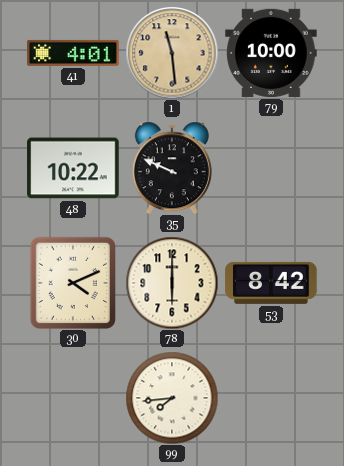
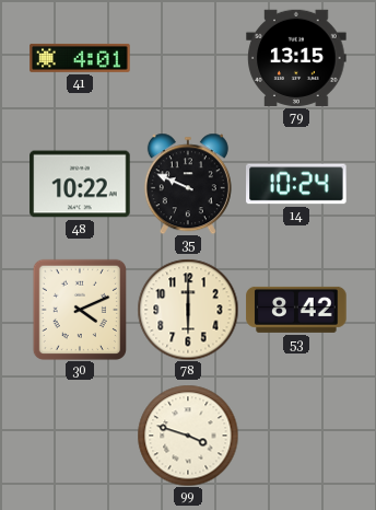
1: 11:29 -> none
79: 10:00 -> 13:15
14: none -> 10:24
99: 7:44 -> 3:48
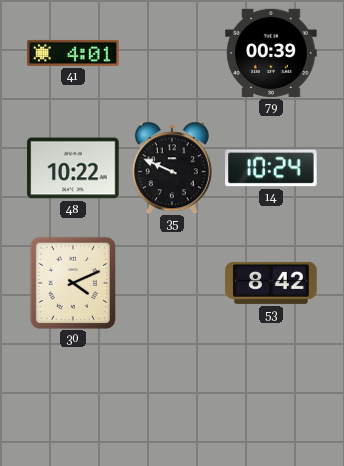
79: 13:15 -> 00:39
78: 6:00 -> none
99: 3:48 -> none
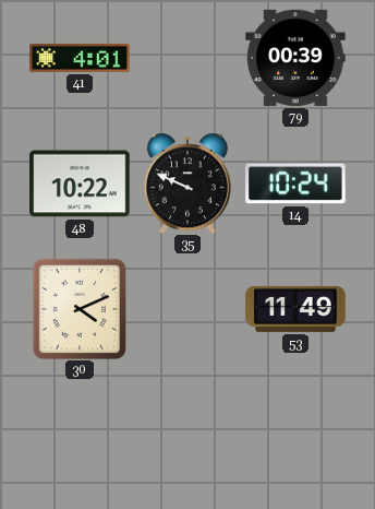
53: 8:42 -> 11:49
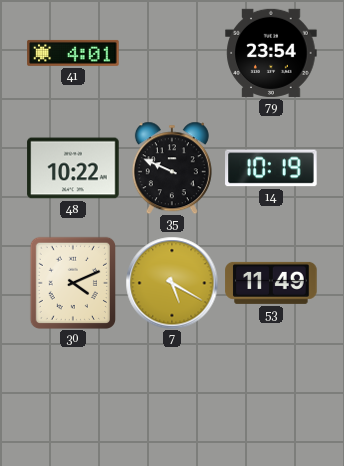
79: 00:39 -> 23:54
14: 10:24 -> 10:19
7: none -> 5:20
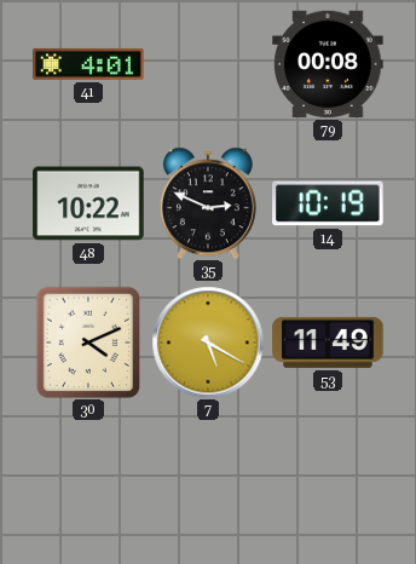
79: 23:54 -> 00:08
35: 9:49 -> 2:49
